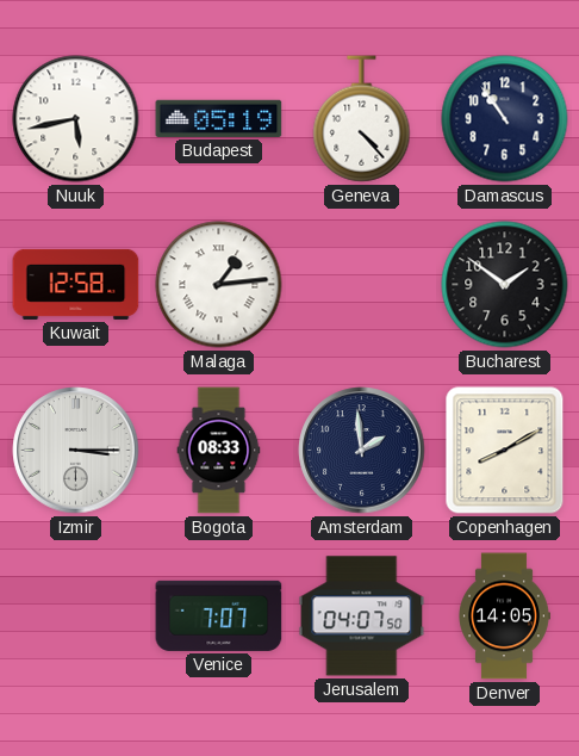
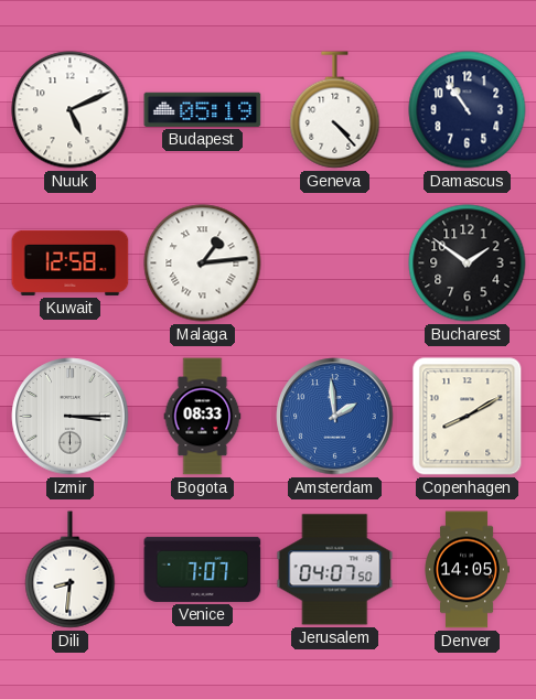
Nuuk: 5:43 -> 5:11
Amsterdam dial: navy -> blue
Dili: none -> 8:31
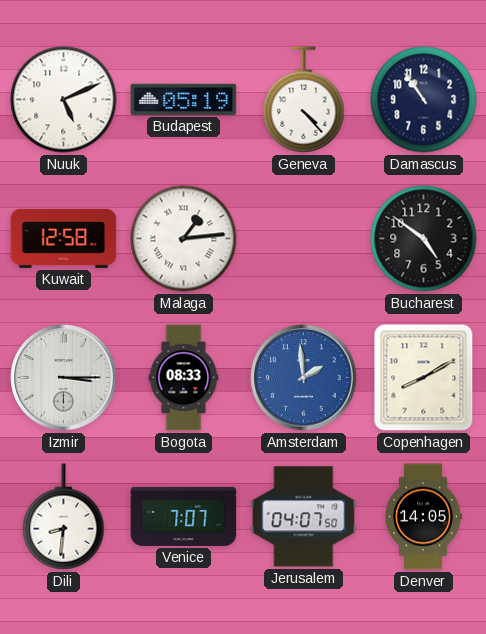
Bucharest: 1:51 -> 4:51
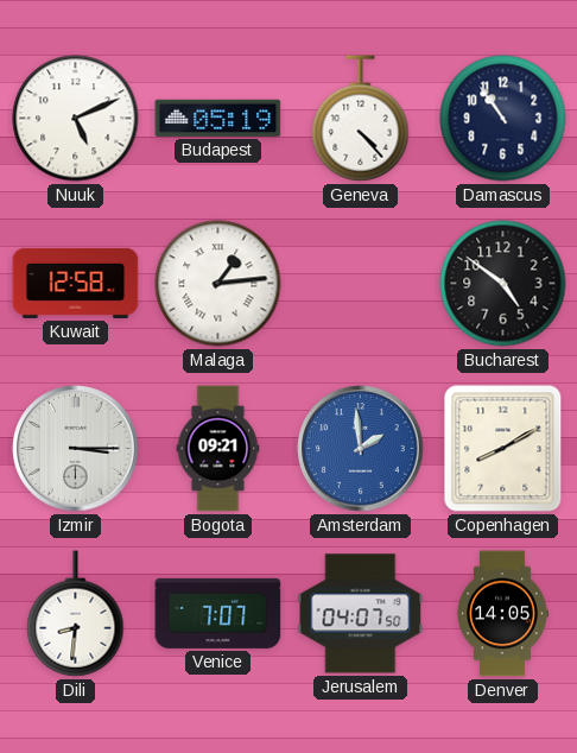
Bogota: 08:33 -> 09:21
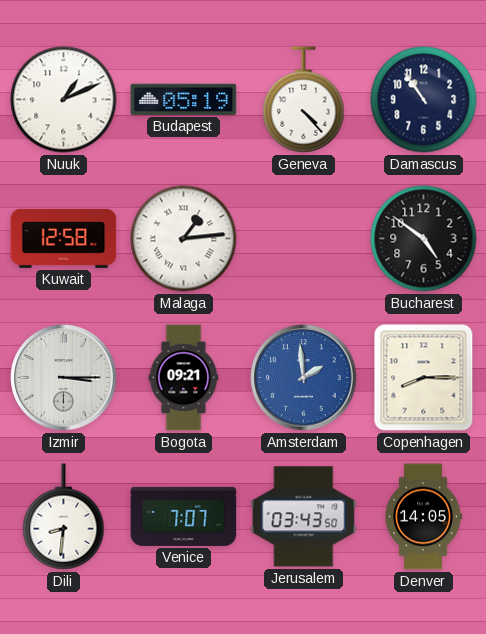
Nuuk: 5:11 -> 1:11
Copenhagen: 8:10 -> 8:15
Jerusalem: 04:07 -> 03:43
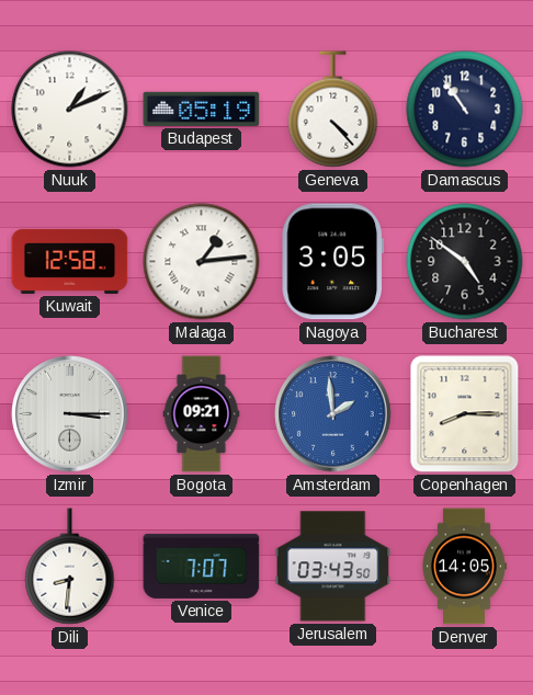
Nagoya: none -> 3:05
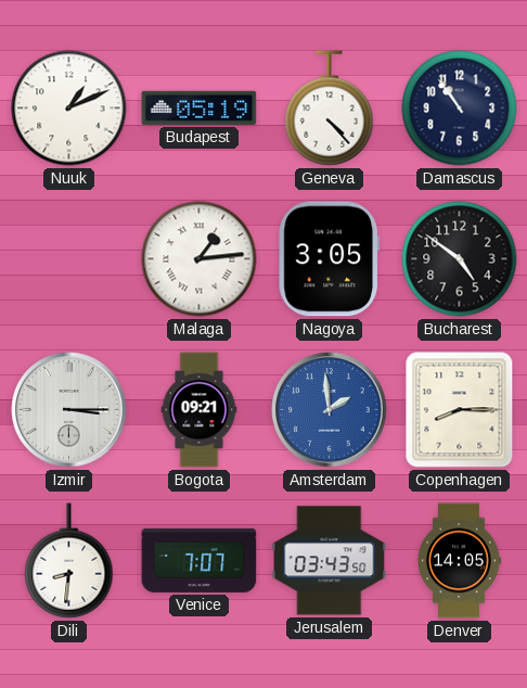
Kuwait: 12:58 -> none
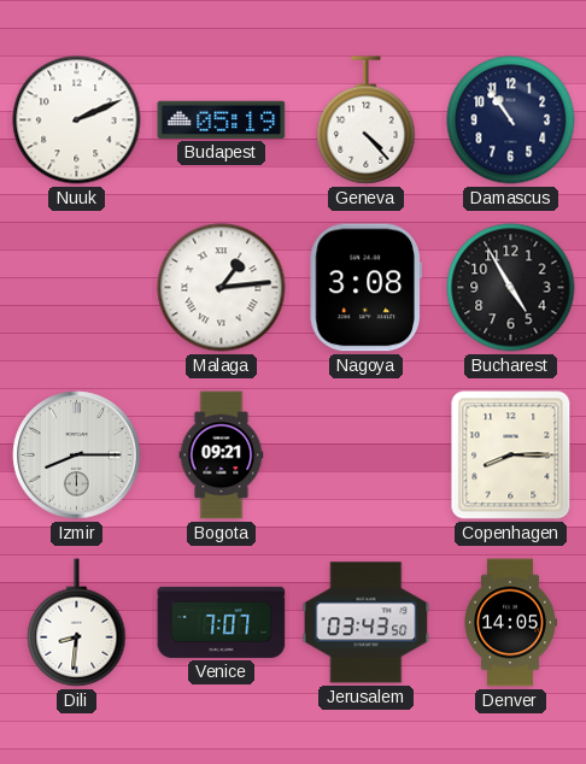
Nuuk: 1:11 -> 2:11
Nagoya: 3:05 -> 3:08
Bucharest: 4:51 -> 4:55
Izmir: 3:15 -> 8:15
Amsterdam: 1:59 -> none
